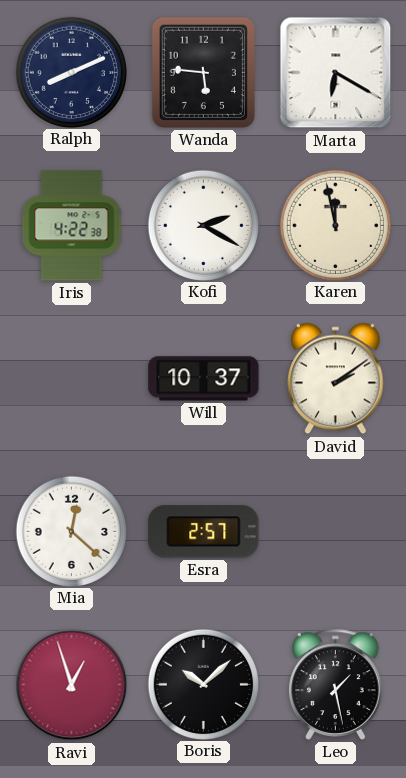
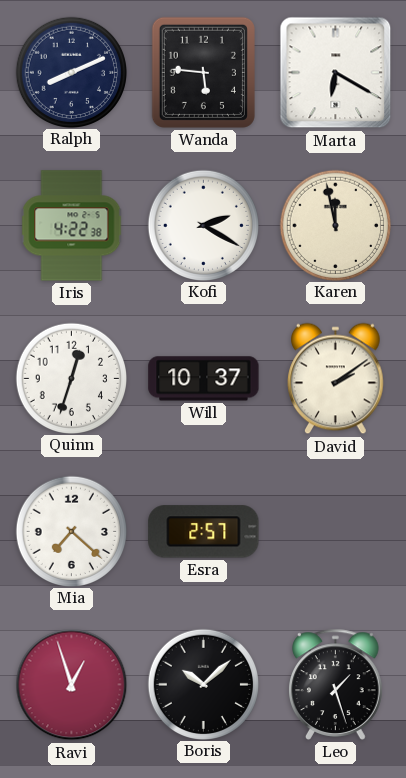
Quinn: none -> 12:33
Mia: 12:22 -> 7:22
Leo: 1:28 -> 1:27
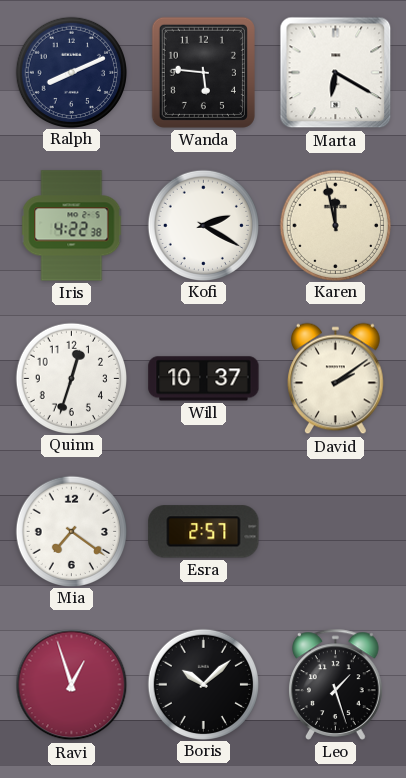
Mia: 7:22 -> 7:21
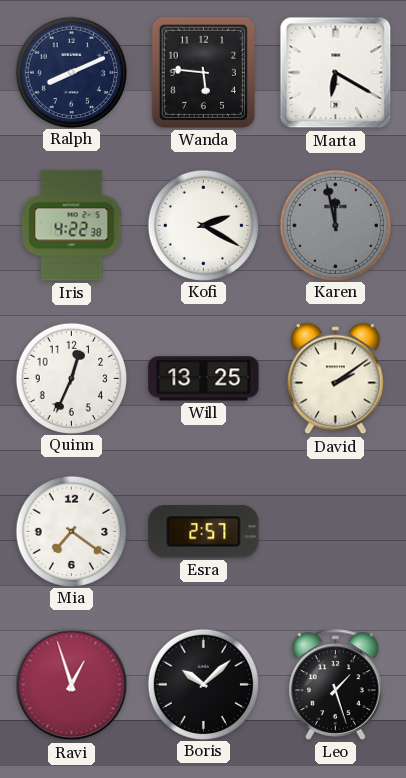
Karen dial: cream -> grey
Quinn: 12:33 -> 12:34
Will: 10:37 -> 13:25
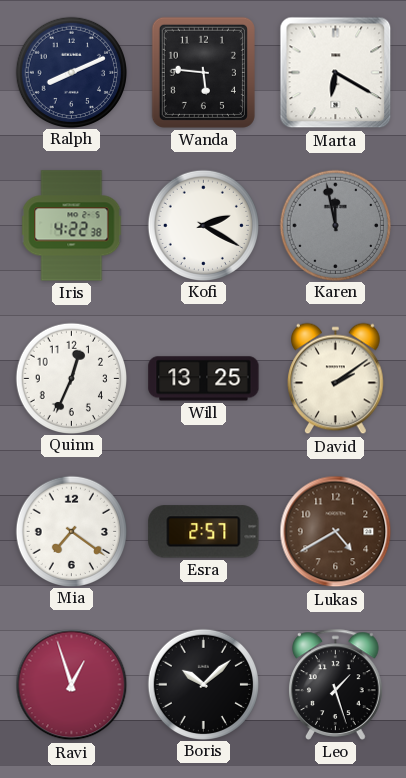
Lukas: none -> 4:40
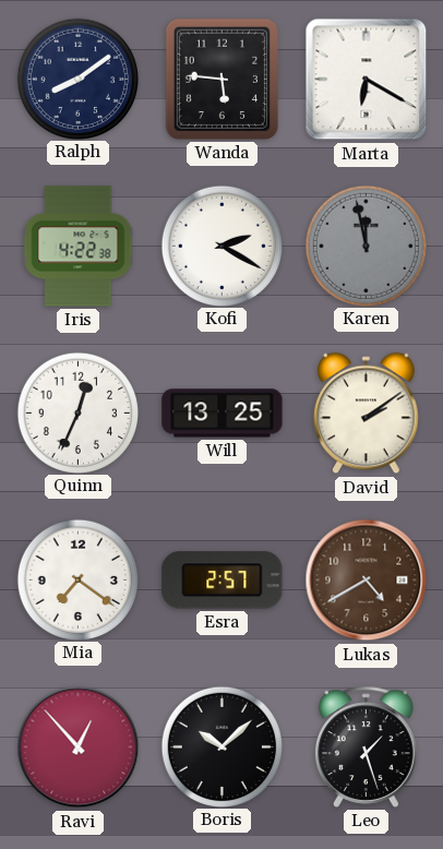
Ralph: 8:11 -> 8:09
Ravi: 12:57 -> 12:53
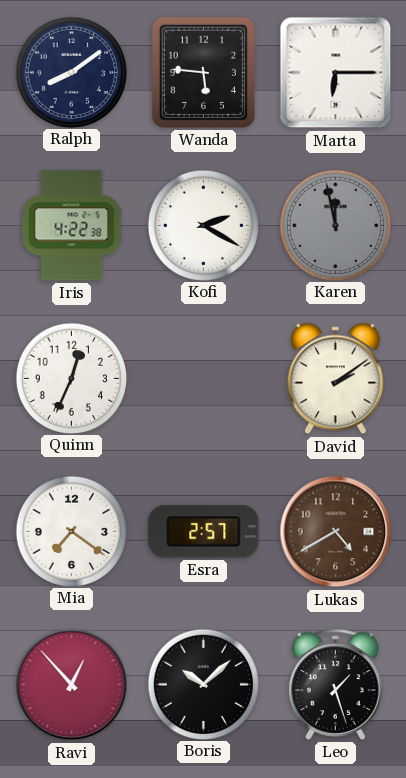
Marta: 6:20 -> 6:15
Will: 13:25 -> none
